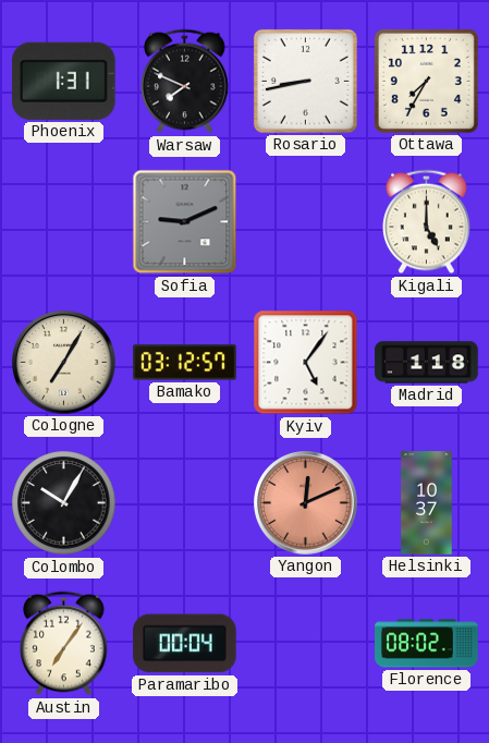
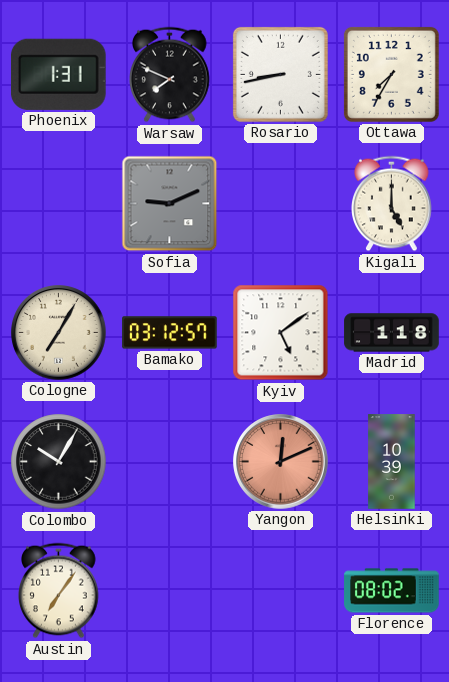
Kyiv: 5:06 -> 5:09
Helsinki: 10:37 -> 10:39
Paramaribo: 00:04 -> none
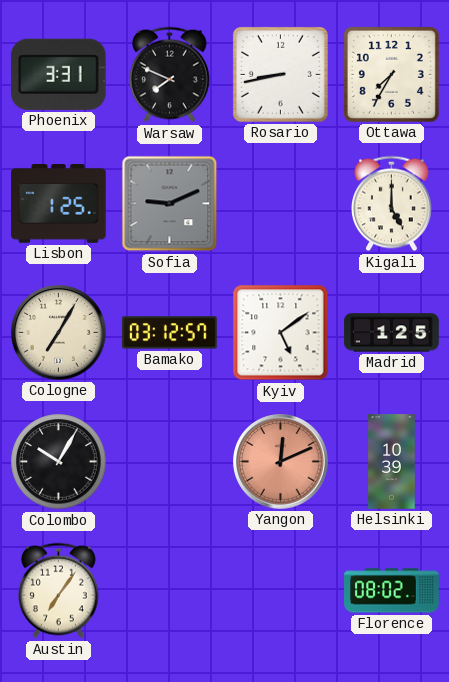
Phoenix: 1:31 -> 3:31
Lisbon: none -> 1:25
Madrid: 1:18 -> 1:25
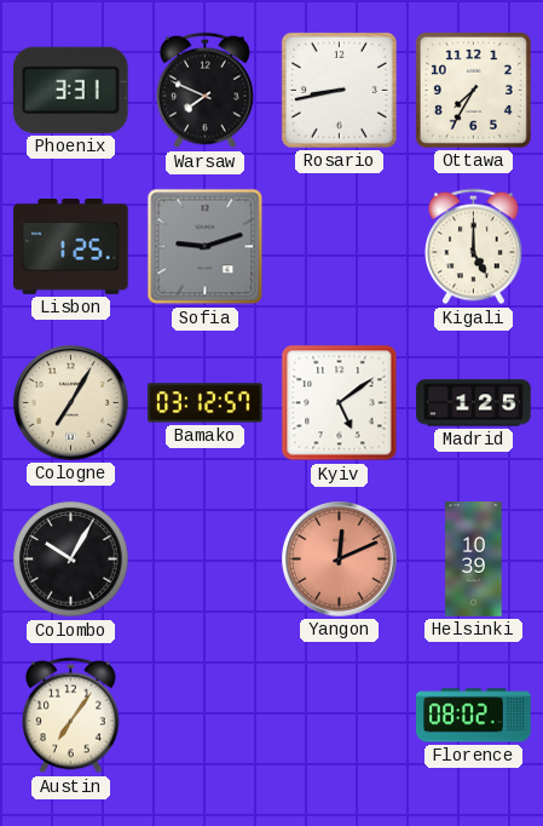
Sofia: 9:11 -> 9:12
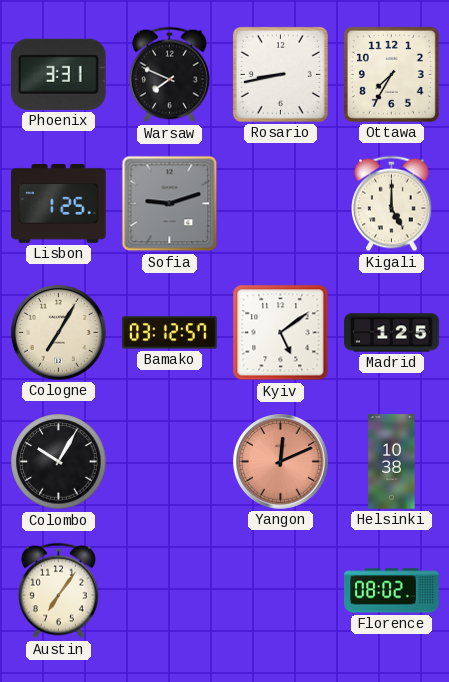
Helsinki: 10:39 -> 10:38
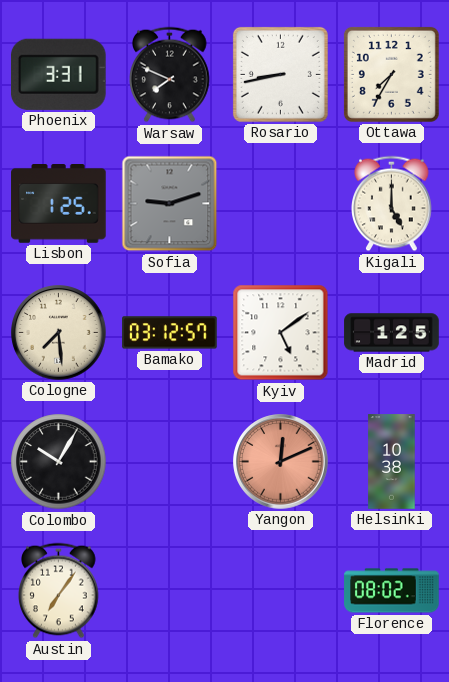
Cologne: 7:05 -> 7:29
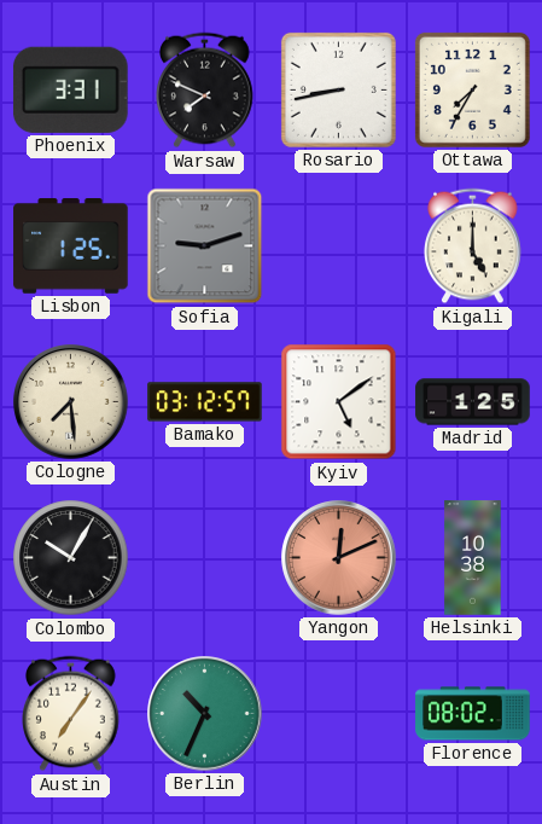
Berlin: none -> 10:34
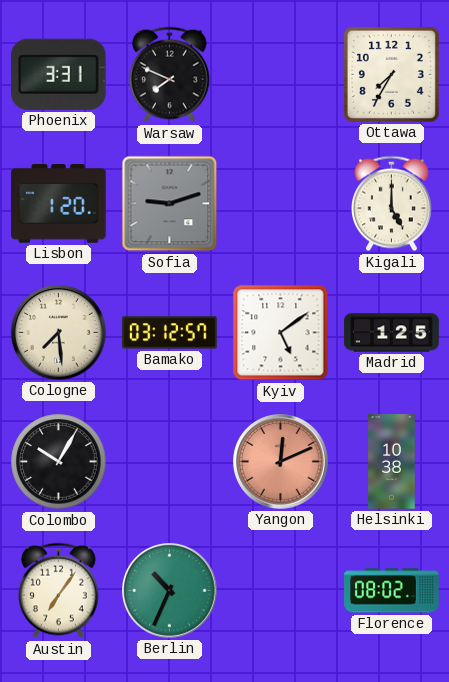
Rosario: 8:43 -> none
Lisbon: 1:25 -> 1:20
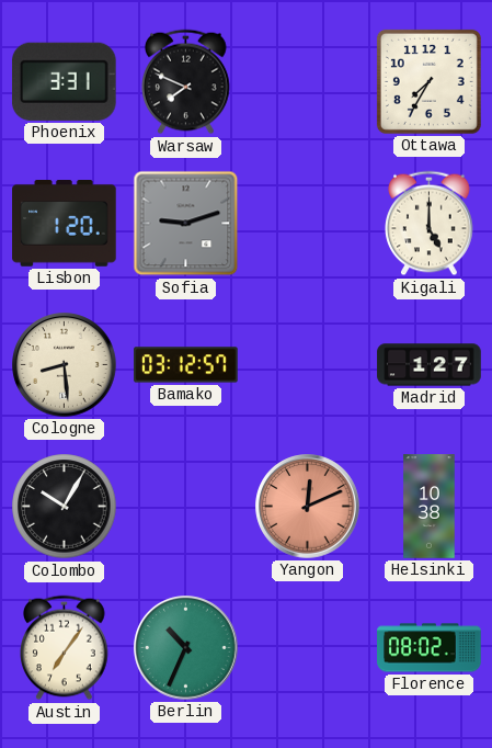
Cologne: 7:29 -> 8:29
Kyiv: 5:09 -> none
Madrid: 1:25 -> 1:27
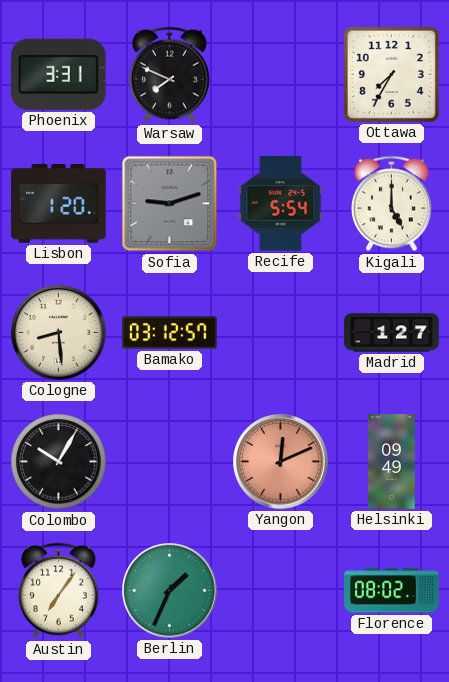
Recife: none -> 5:54
Helsinki: 10:38 -> 09:49
Berlin: 10:34 -> 1:34
